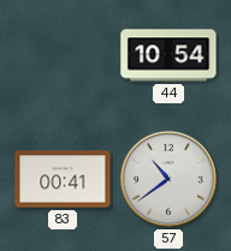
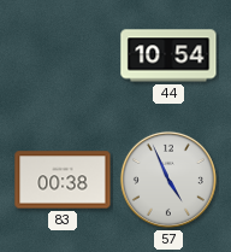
83: 00:41 -> 00:38
57: 10:39 -> 4:56
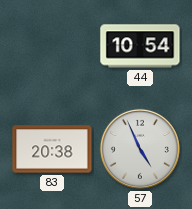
83: 00:38 -> 20:38
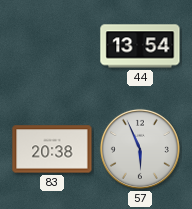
44: 10:54 -> 13:54
57: 4:56 -> 5:56
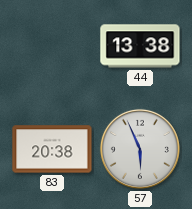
44: 13:54 -> 13:38
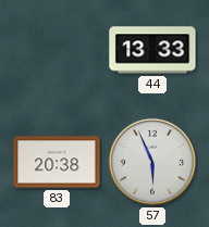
44: 13:38 -> 13:33
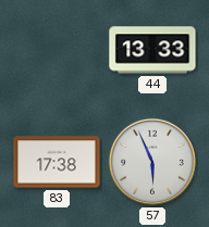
83: 20:38 -> 17:38
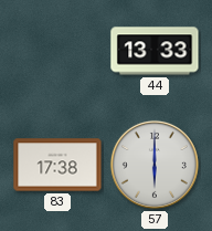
57: 5:56 -> 6:00
